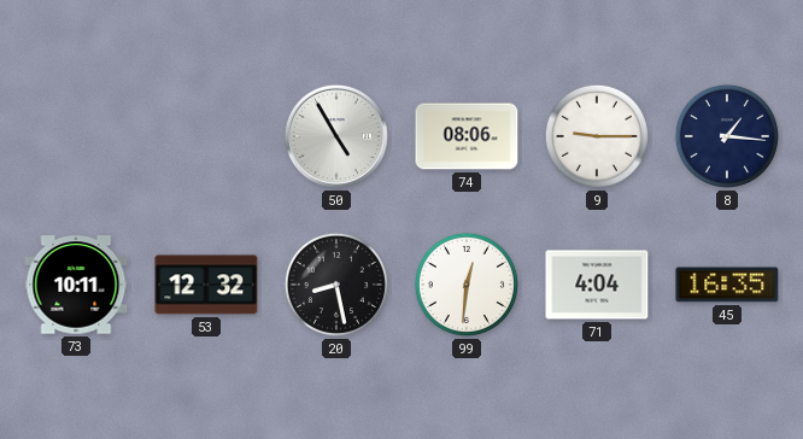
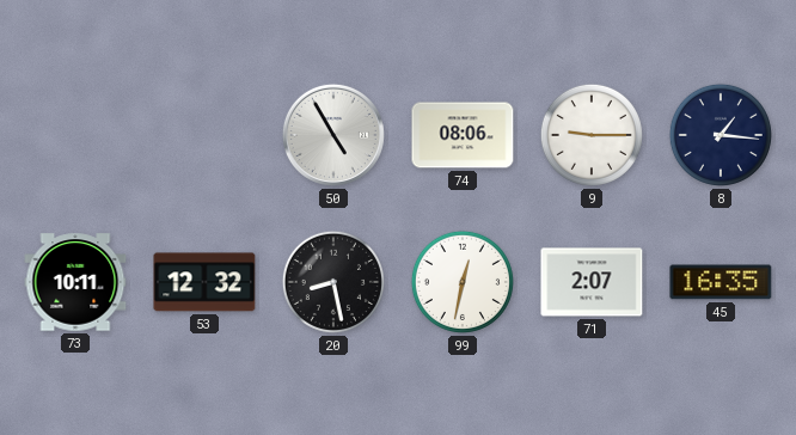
99: 12:31 -> 12:32
71: 4:04 -> 2:07
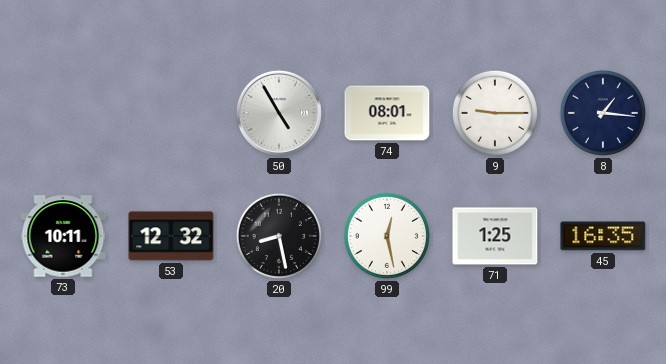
74: 08:06 -> 08:01
99: 12:32 -> 12:28
71: 2:07 -> 1:25
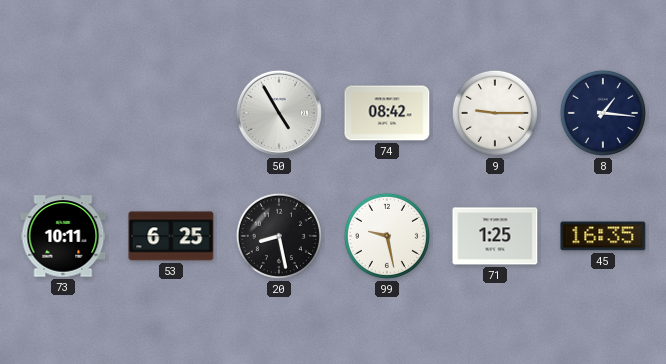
74: 08:01 -> 08:42
53: 12:32 -> 6:25
99: 12:28 -> 9:28
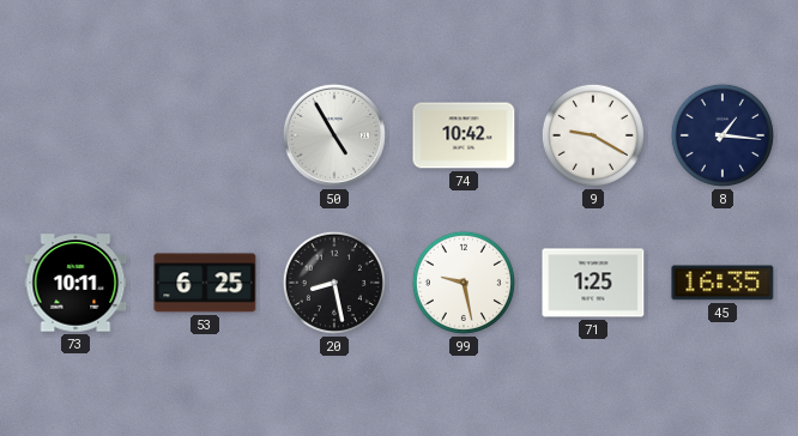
74: 08:42 -> 10:42
9: 9:15 -> 9:20
